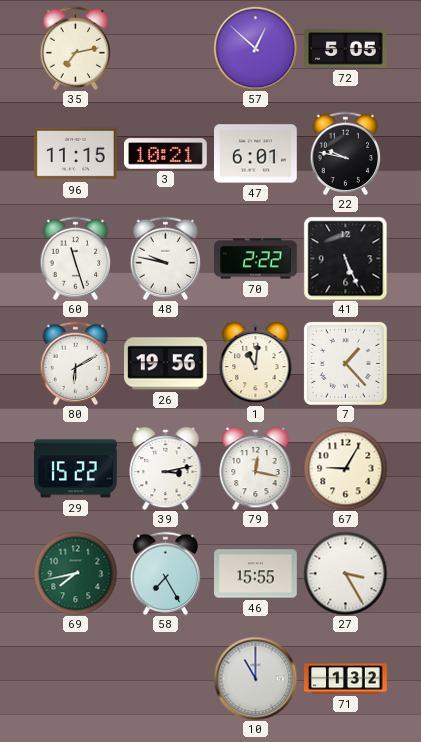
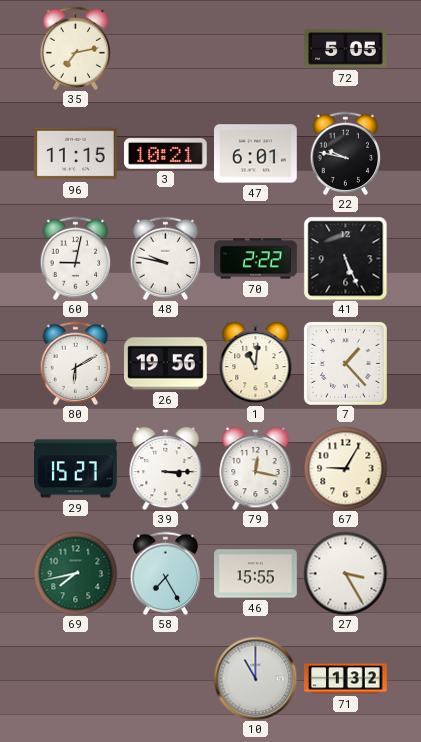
57: 12:52 -> none
60: 11:27 -> 9:02
29: 15:22 -> 15:27
39: 3:13 -> 3:15
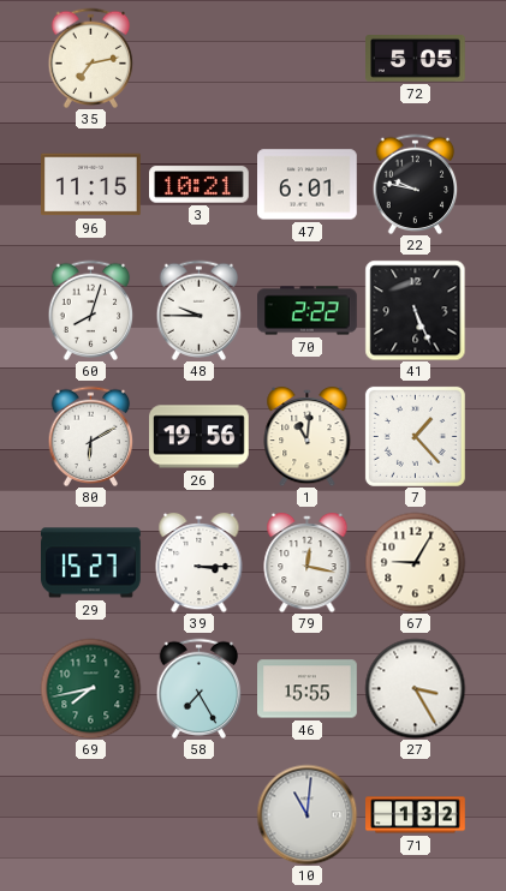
60: 9:02 -> 8:03
48: 9:47 -> 9:45
10: 11:00 -> 11:01
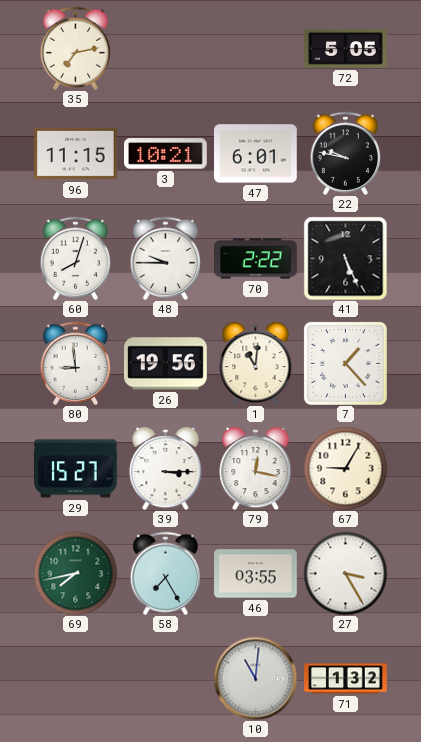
80: 6:10 -> 8:59
46: 15:55 -> 03:55
